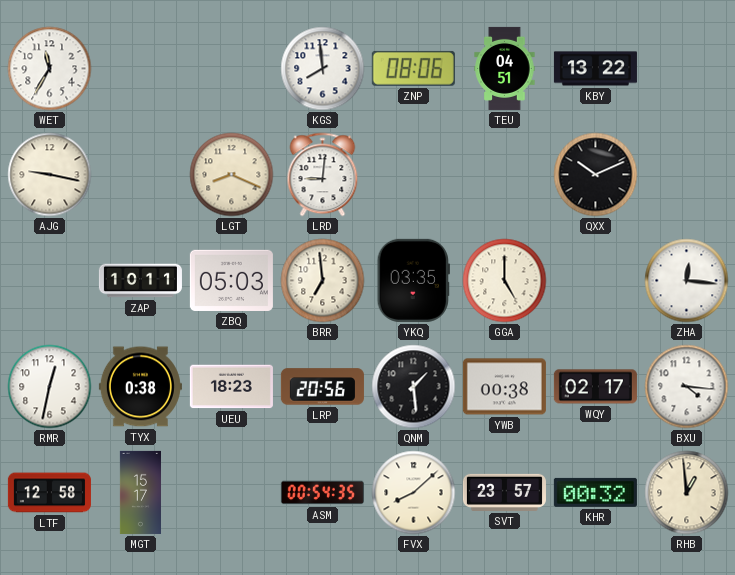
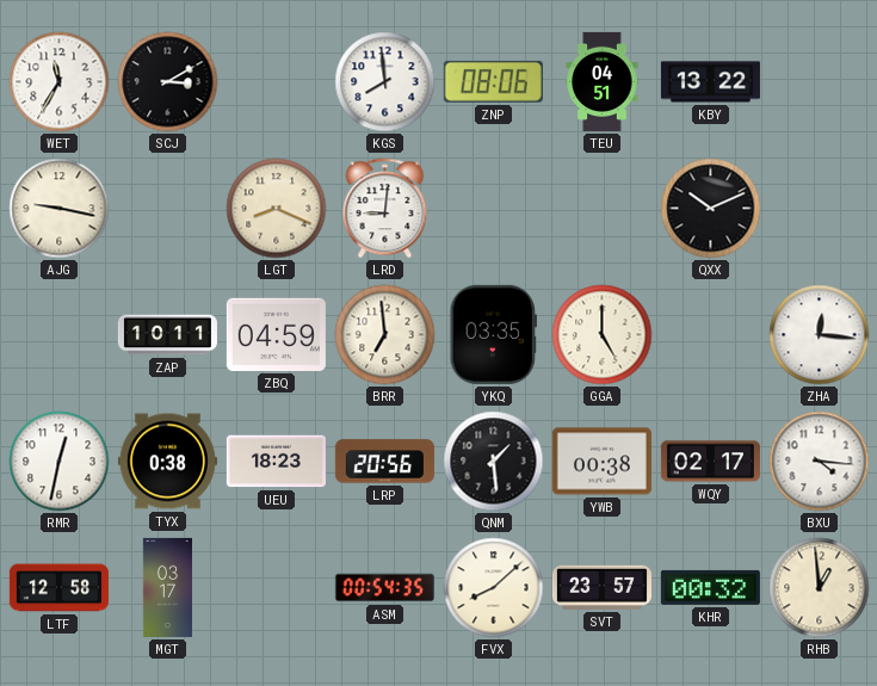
SCJ: none -> 3:10
ZBQ: 05:03 -> 04:59
MGT: 15:17 -> 03:17
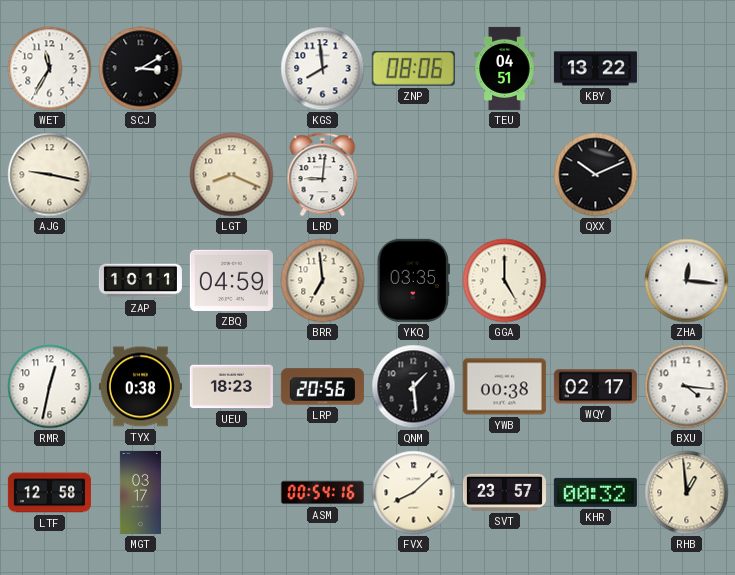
ASM: 00:54:35 -> 00:54:16
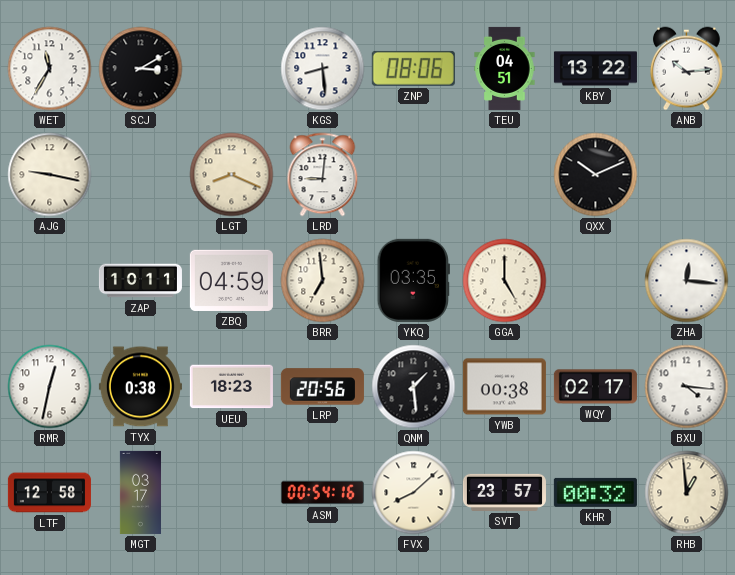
KGS: 7:59 -> 8:29
ANB: none -> 10:14
